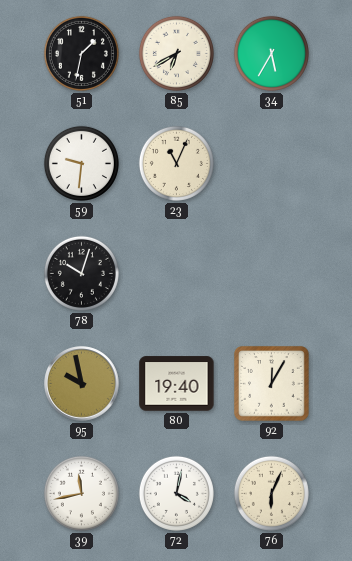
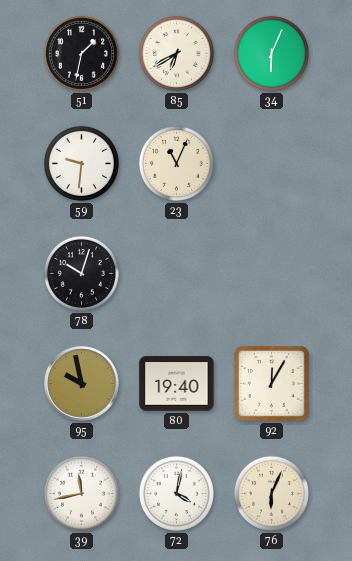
34: 5:35 -> 6:04
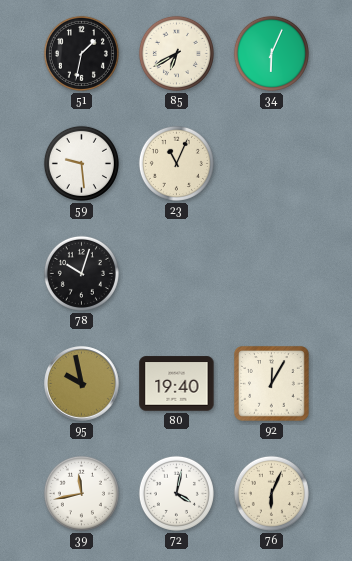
59: 9:31 -> 9:29
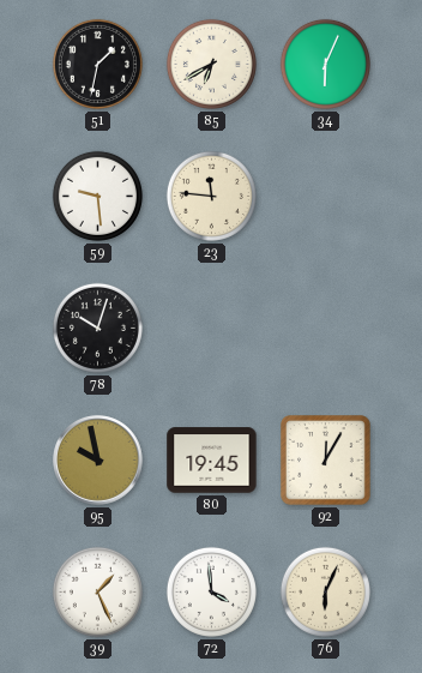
23: 11:04 -> 11:46
80: 19:40 -> 19:45
39: 11:43 -> 1:26
72: 4:02 -> 3:59
